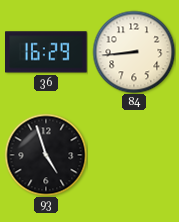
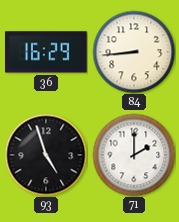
71: none -> 2:00
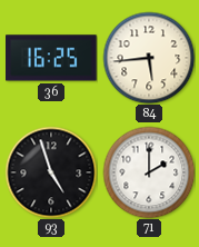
36: 16:29 -> 16:25
84: 8:44 -> 5:44
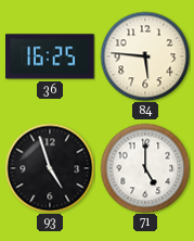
84: 5:44 -> 5:46
71: 2:00 -> 5:00
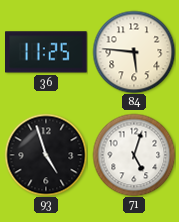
36: 16:25 -> 11:25
71: 5:00 -> 5:03
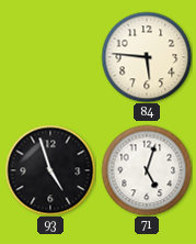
36: 11:25 -> none
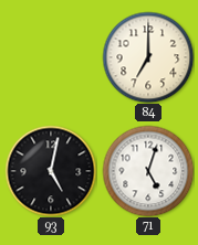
84: 5:46 -> 7:00
93: 4:57 -> 5:02
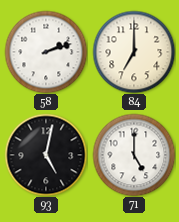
58: none -> 2:12
71: 5:03 -> 5:00
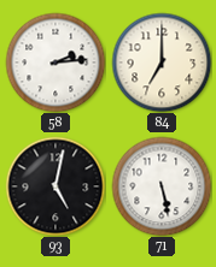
58: 2:12 -> 2:14
71: 5:00 -> 5:28
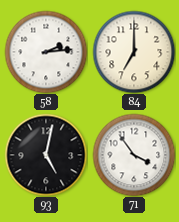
71: 5:28 -> 3:54
